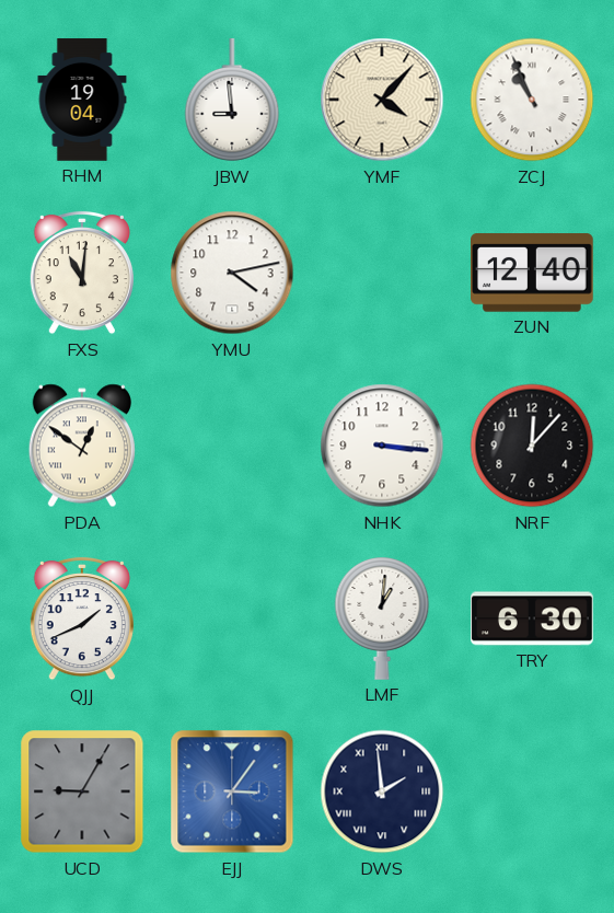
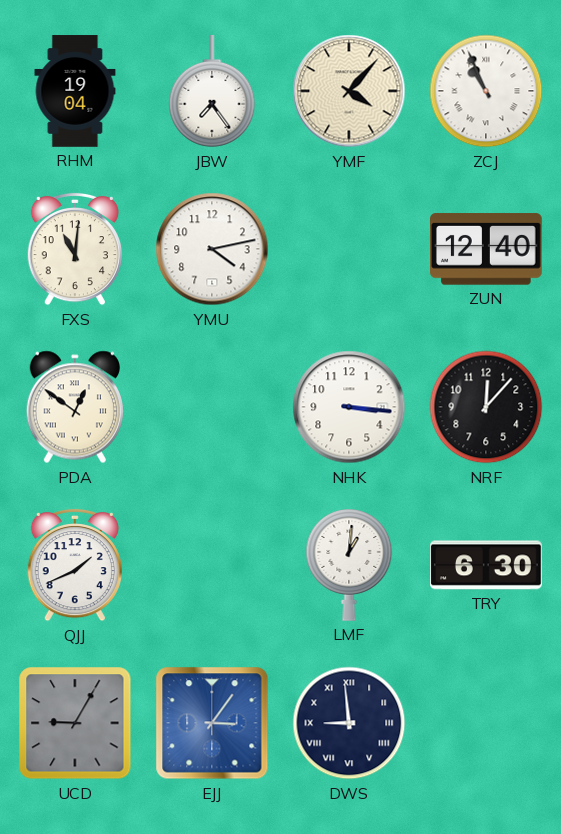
JBW: 8:59 -> 7:24
DWS: 1:59 -> 8:59
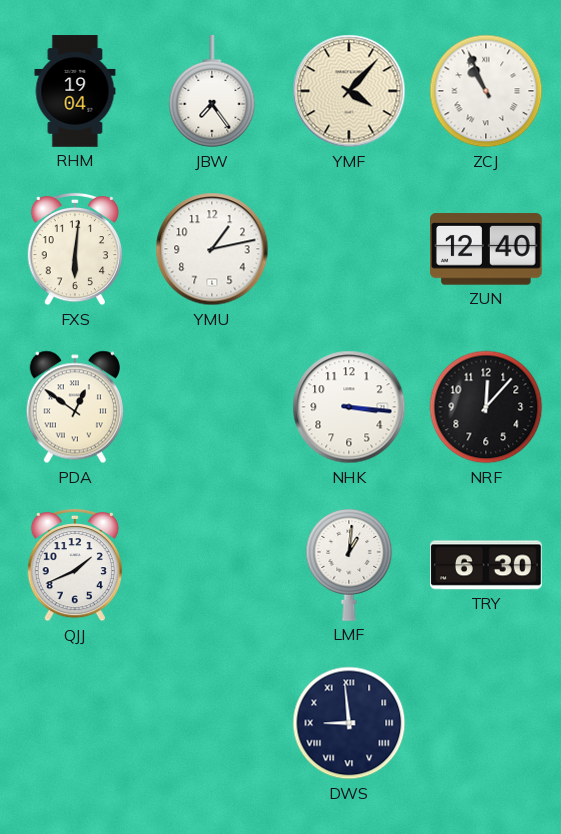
FXS: 11:01 -> 6:01
YMU: 4:13 -> 1:13
UCD: 9:05 -> none
EJJ: 3:06 -> none
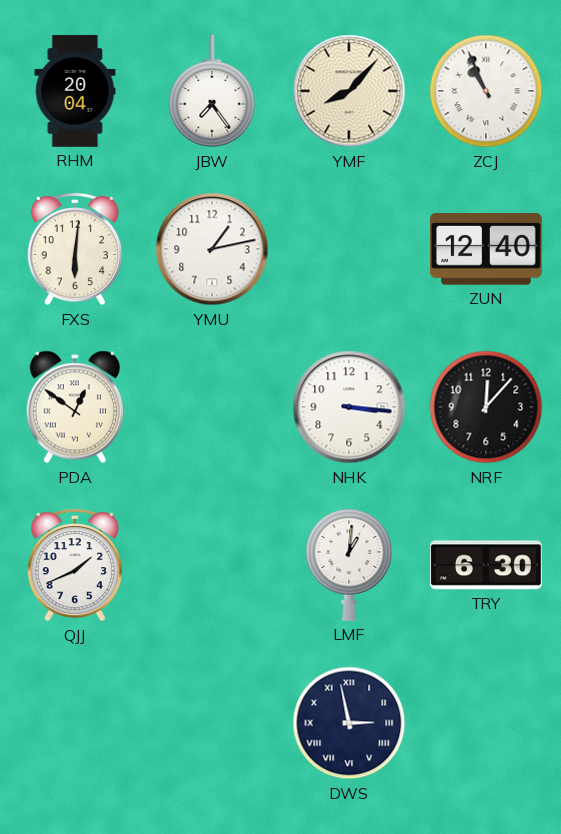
RHM: 19:04 -> 20:04
YMF: 4:07 -> 8:07
DWS: 8:59 -> 2:58
